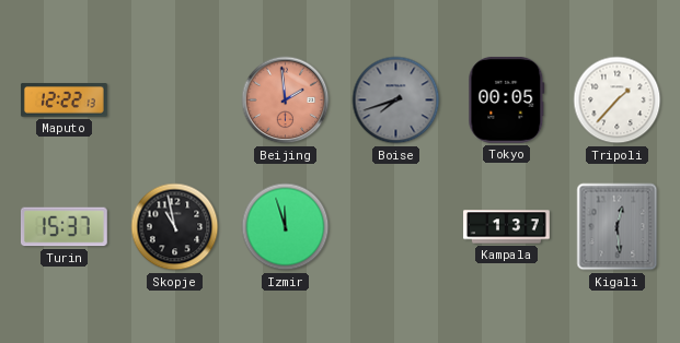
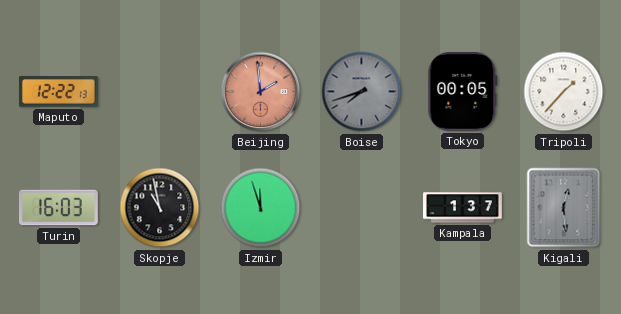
Turin: 15:37 -> 16:03
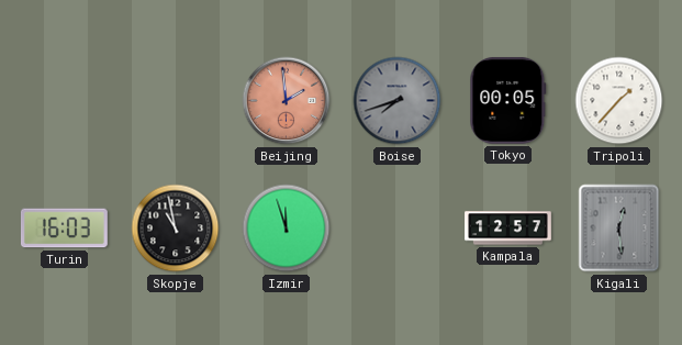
Maputo: 12:22 -> none
Kampala: 1:37 -> 12:57
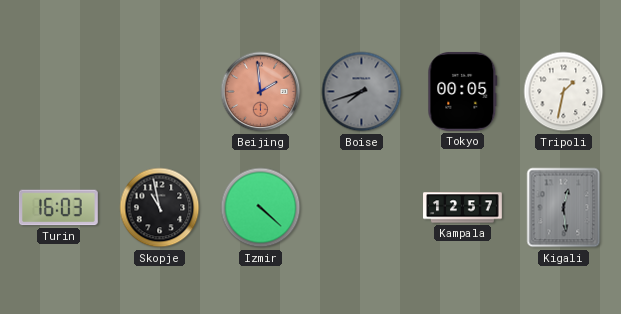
Tripoli: 1:37 -> 1:32
Izmir: 11:57 -> 4:22
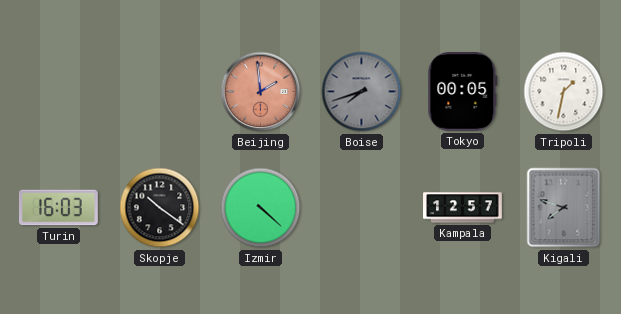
Skopje: 10:58 -> 10:21
Kigali: 12:29 -> 7:48
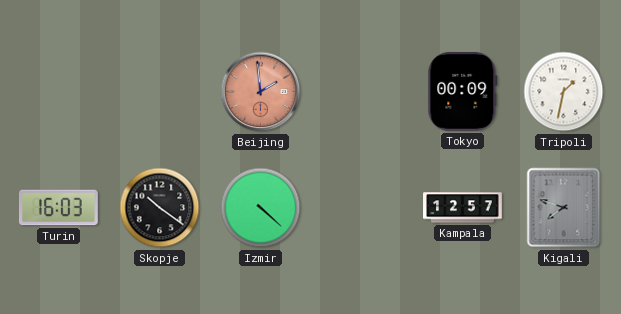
Boise: 7:42 -> none
Tokyo: 00:05 -> 00:09
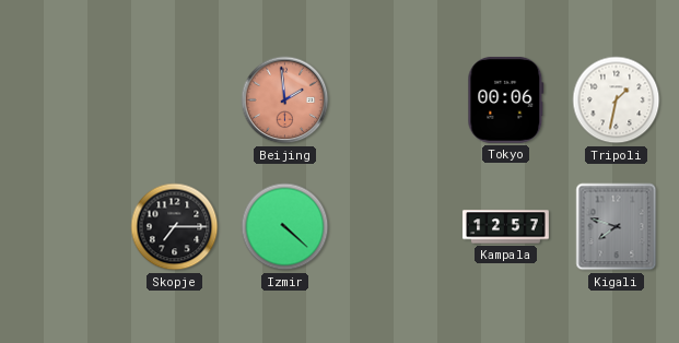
Tokyo: 00:09 -> 00:06
Turin: 16:03 -> none
Skopje: 10:21 -> 7:15
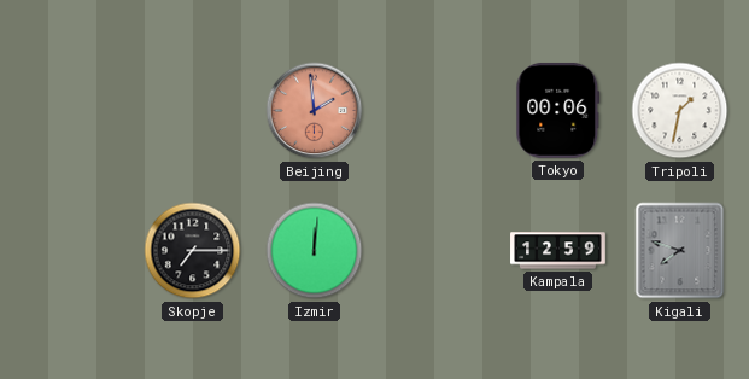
Izmir: 4:22 -> 12:01
Kampala: 12:57 -> 12:59
